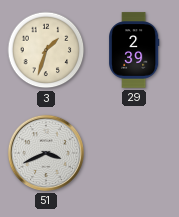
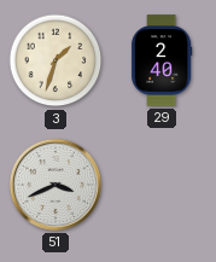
29: 2:39 -> 2:40
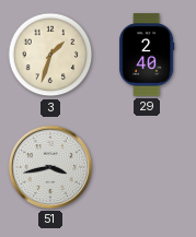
51: 3:41 -> 3:43
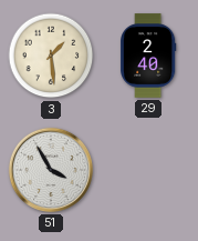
3: 1:33 -> 1:29
51: 3:43 -> 3:55
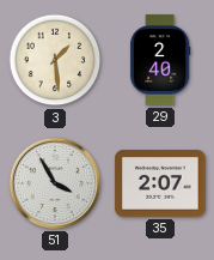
35: none -> 2:07
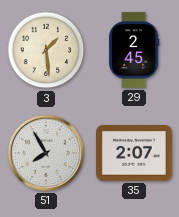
29: 2:40 -> 2:45
51: 3:55 -> 7:55
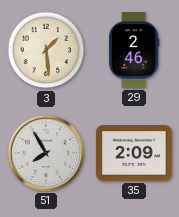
29: 2:45 -> 2:46
35: 2:07 -> 2:09
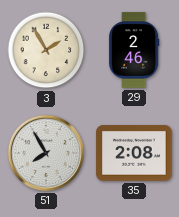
3: 1:29 -> 1:55
35: 2:09 -> 2:08
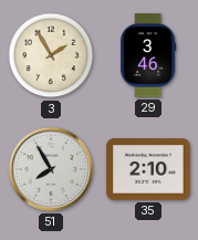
29: 2:46 -> 3:46
35: 2:08 -> 2:10
